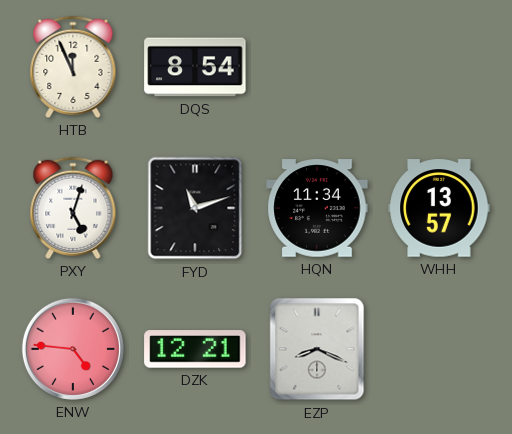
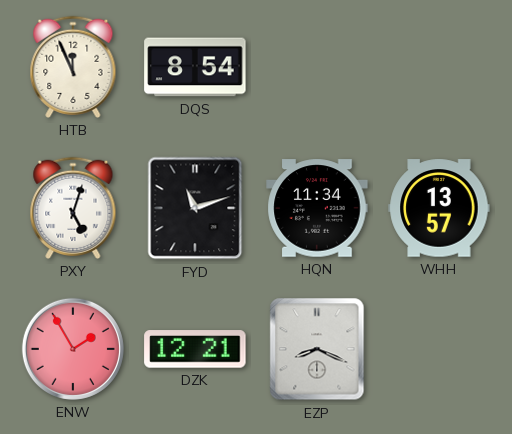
ENW: 4:46 -> 1:55
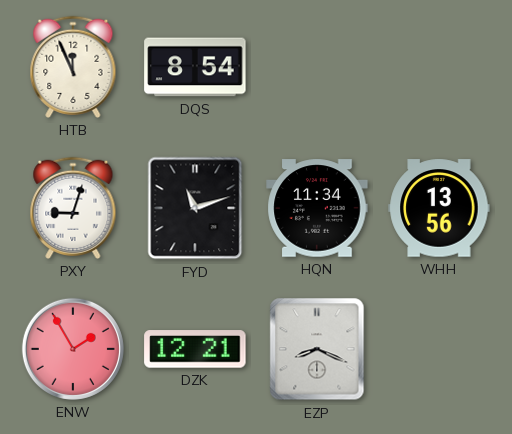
PXY: 5:03 -> 9:03
WHH: 13:57 -> 13:56
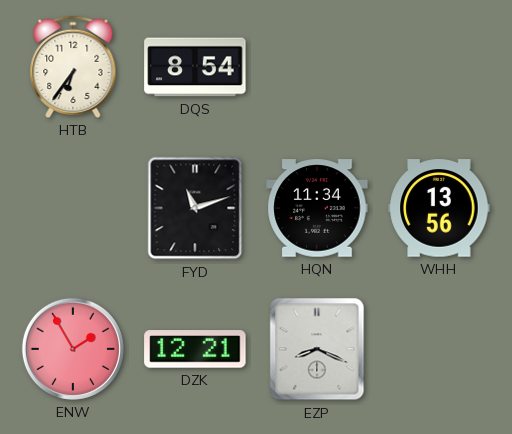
HTB: 11:56 -> 6:36
PXY: 9:03 -> none
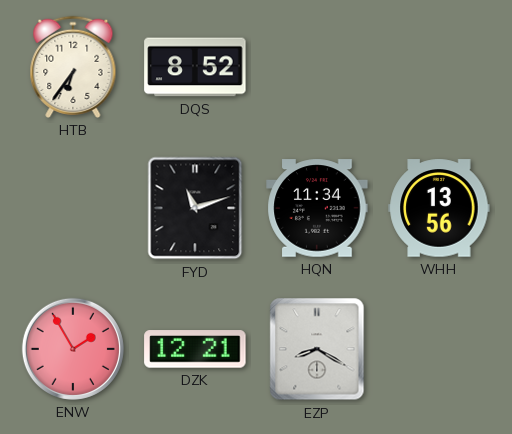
DQS: 8:54 -> 8:52
EZP: 8:19 -> 8:20
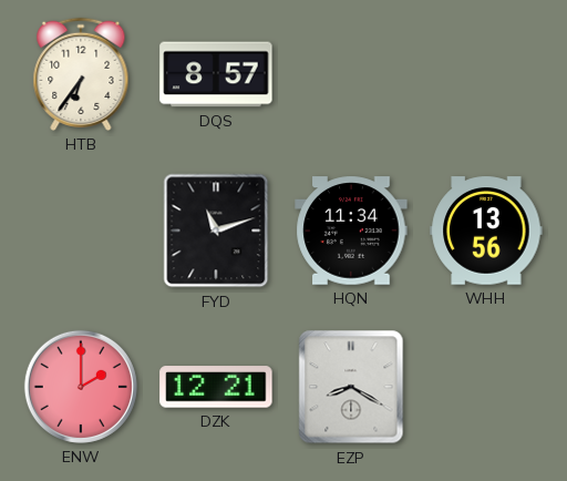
DQS: 8:52 -> 8:57
ENW: 1:55 -> 2:00
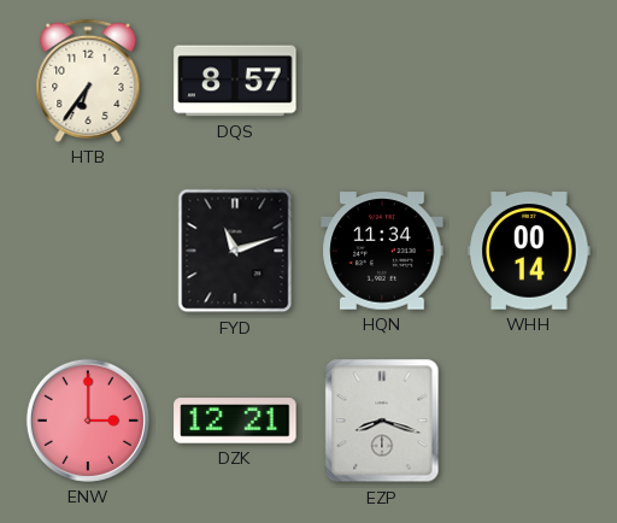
WHH: 13:56 -> 00:14
ENW: 2:00 -> 3:00
EZP: 8:20 -> 8:18
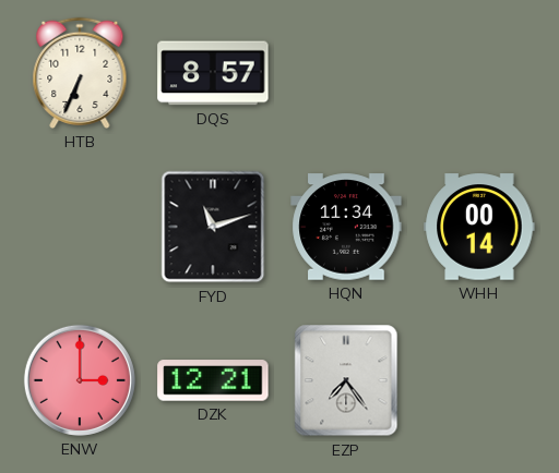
HTB: 6:36 -> 6:34
EZP: 8:18 -> 7:24
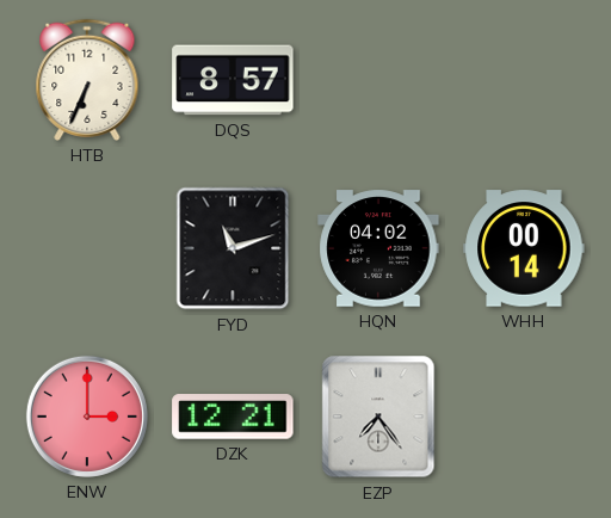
HQN: 11:34 -> 04:02
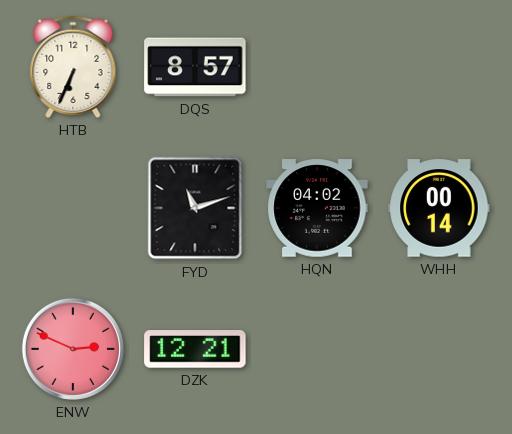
ENW: 3:00 -> 2:49
EZP: 7:24 -> none
